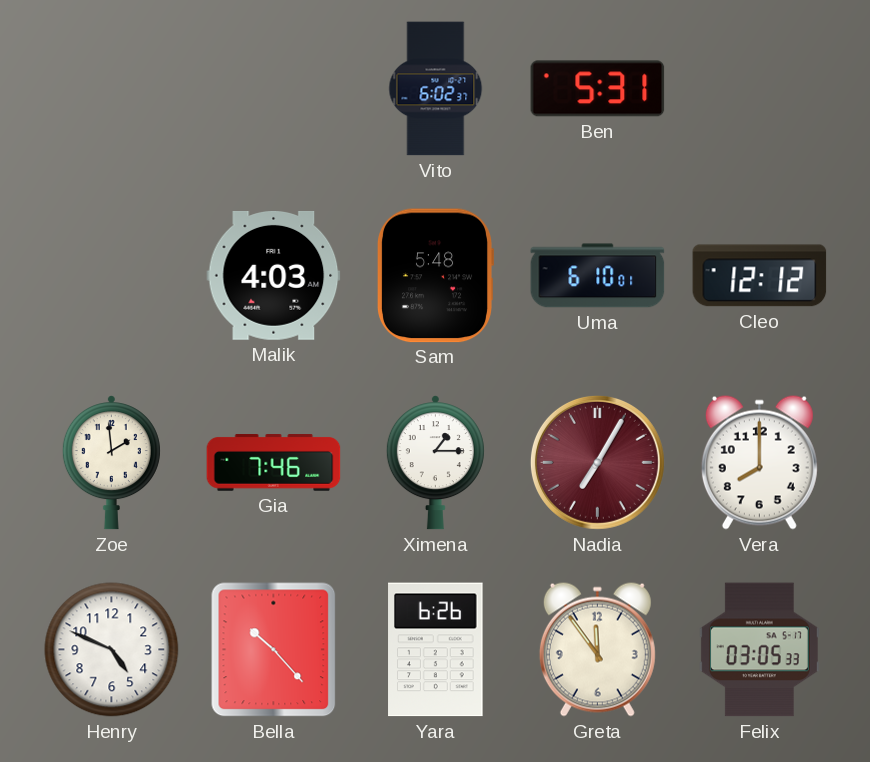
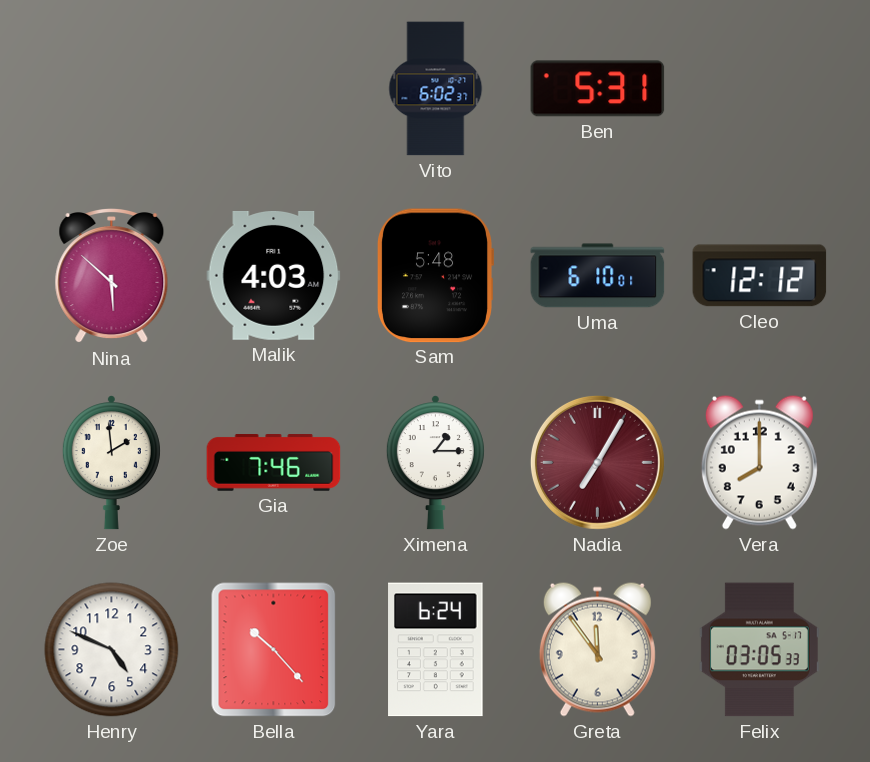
Nina: none -> 5:52
Yara: 6:26 -> 6:24
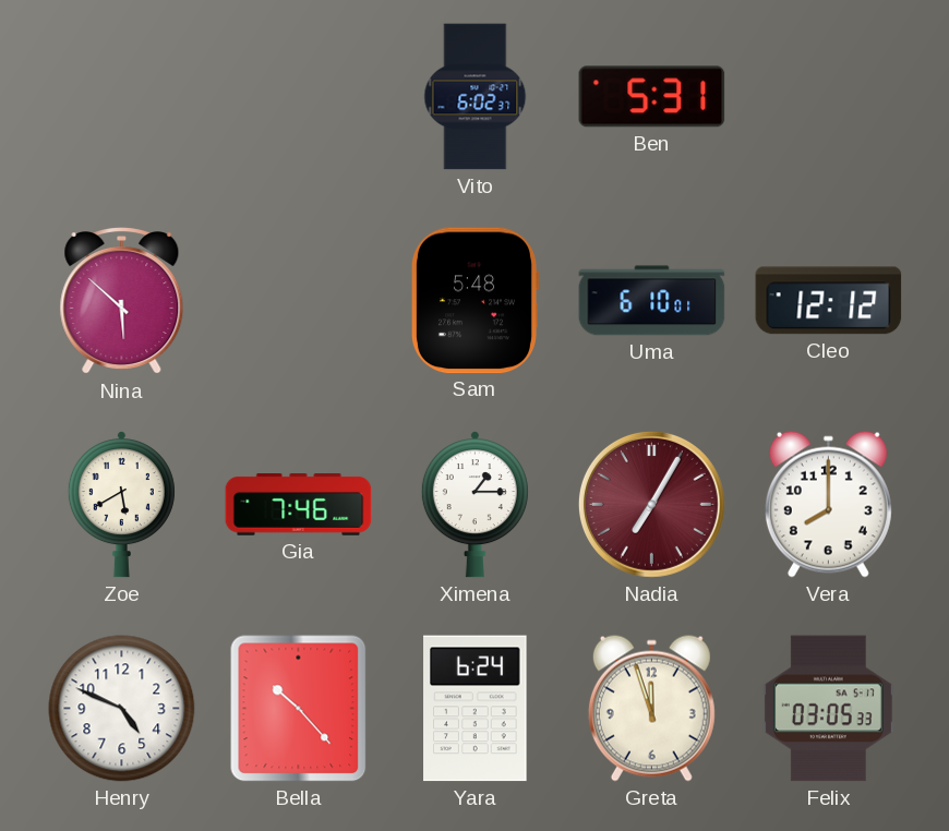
Malik: 4:03 -> none
Zoe: 1:59 -> 5:40
Greta: 11:54 -> 11:57
